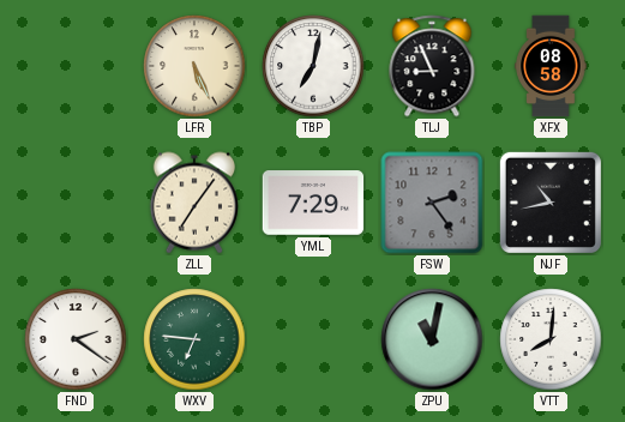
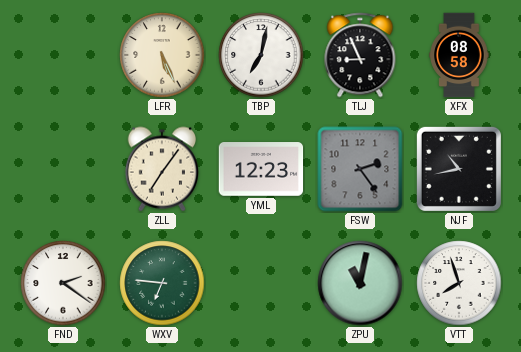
YML: 7:29 -> 12:23
VTT: 8:01 -> 7:57
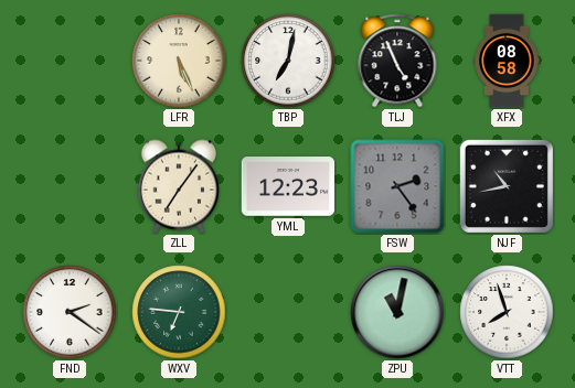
TLJ: 8:56 -> 4:56
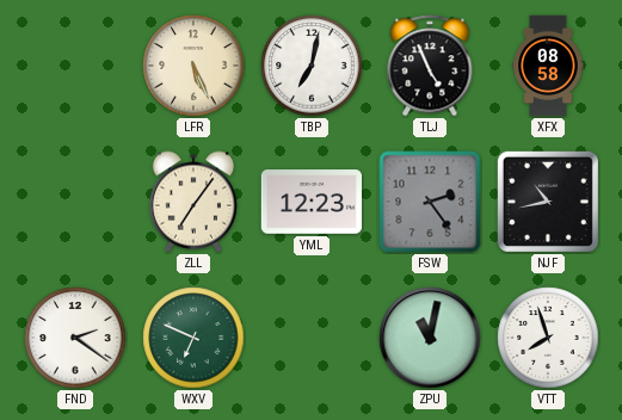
WXV: 6:46 -> 6:49
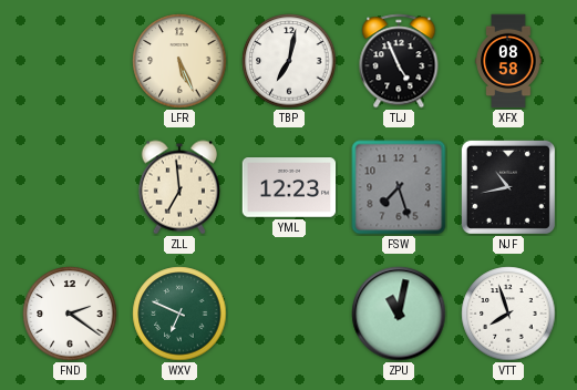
ZLL: 7:06 -> 6:59
FSW: 2:24 -> 7:27
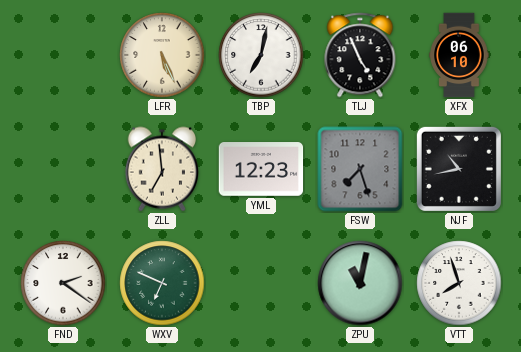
XFX: 08:58 -> 06:10
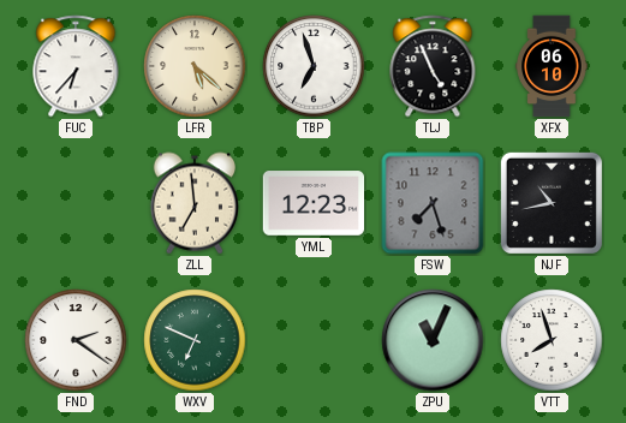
FUC: none -> 6:37
LFR: 5:26 -> 5:22
TBP: 7:02 -> 6:57
ZPU: 11:02 -> 11:04
